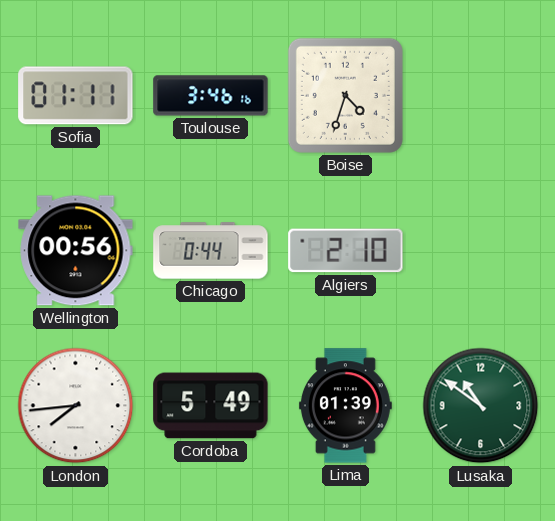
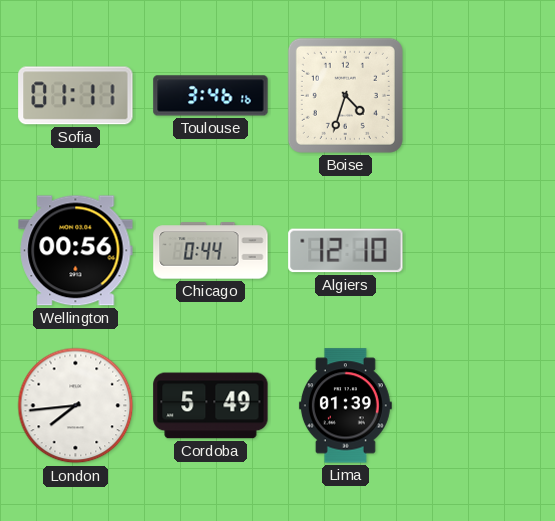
Algiers: 2:10 -> 12:10
Lusaka: 10:51 -> none
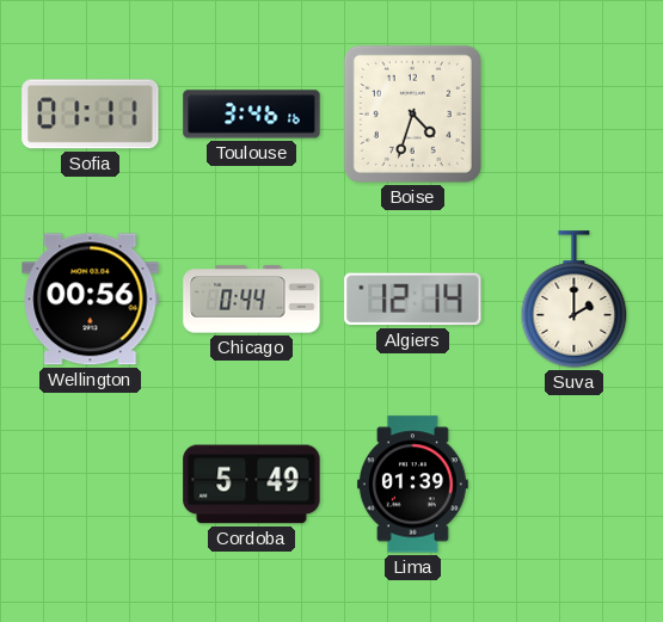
Algiers: 12:10 -> 12:14
Suva: none -> 2:00
London: 7:44 -> none
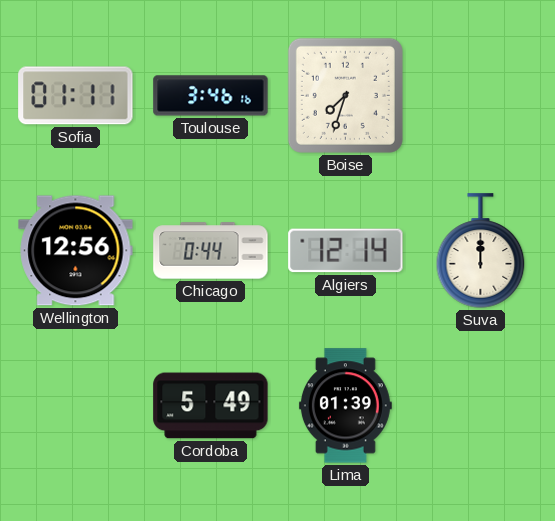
Boise: 4:33 -> 7:33
Wellington: 00:56 -> 12:56
Suva: 2:00 -> 12:00
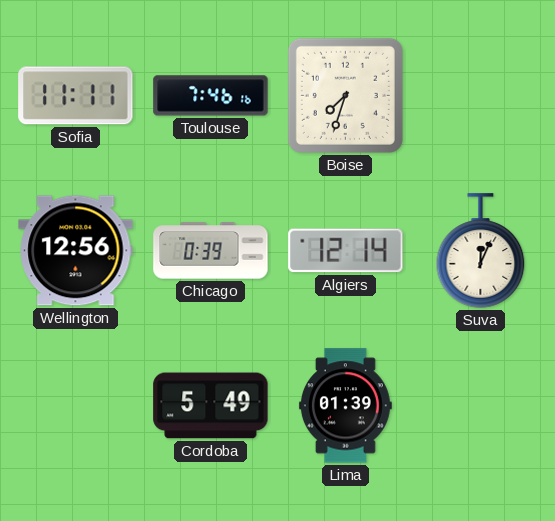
Sofia: 01:11 -> 11:11
Toulouse: 3:46 -> 7:46
Chicago: 0:44 -> 0:39
Suva: 12:00 -> 12:04
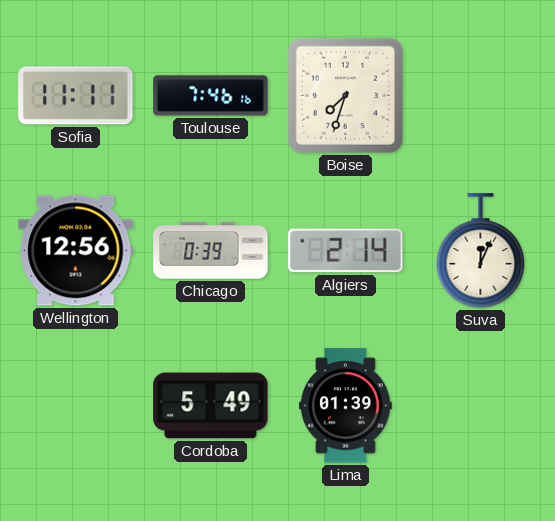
Algiers: 12:14 -> 2:14
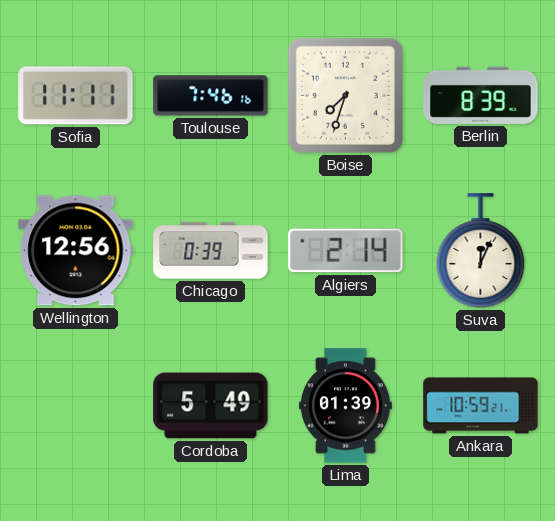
Berlin: none -> 8:39
Ankara: none -> 10:59
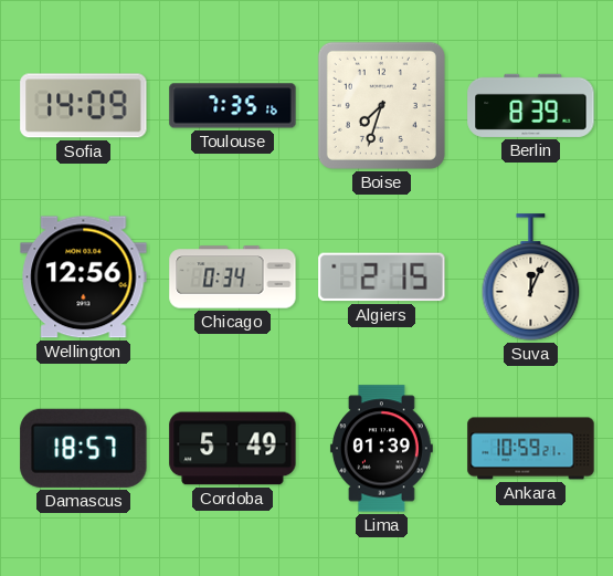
Sofia: 11:11 -> 14:09
Toulouse: 7:46 -> 7:35
Chicago: 0:39 -> 0:34
Algiers: 2:14 -> 2:15
Damascus: none -> 18:57
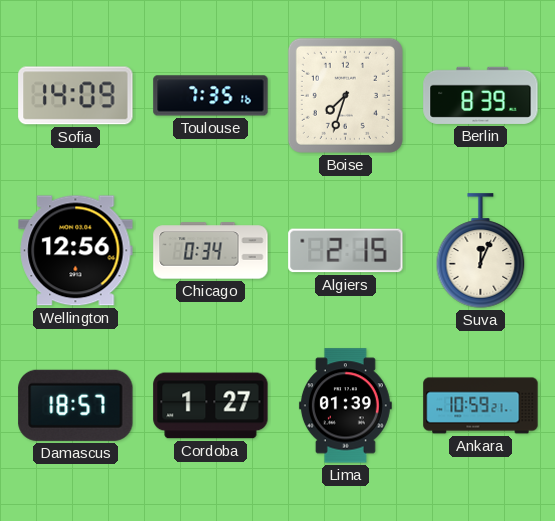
Cordoba: 5:49 -> 1:27
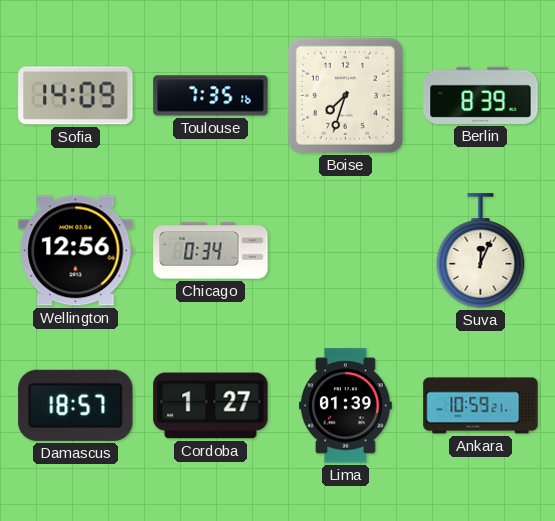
Algiers: 2:15 -> none
